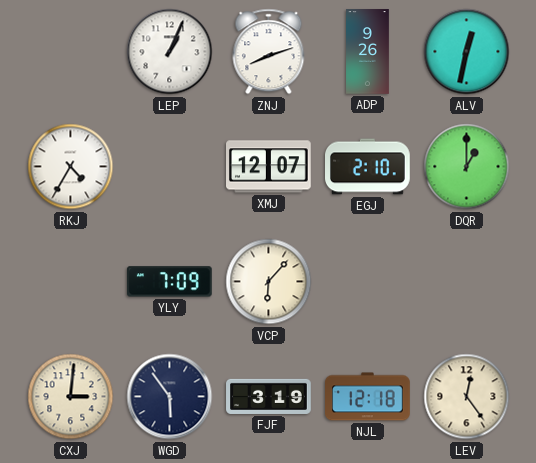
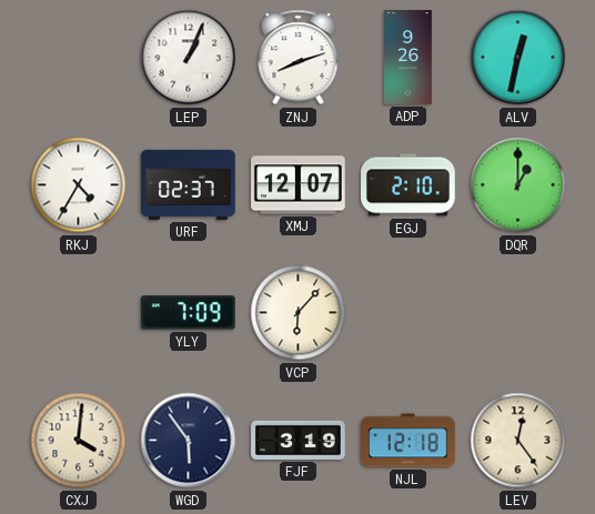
URF: none -> 02:37
CXJ: 3:01 -> 4:01
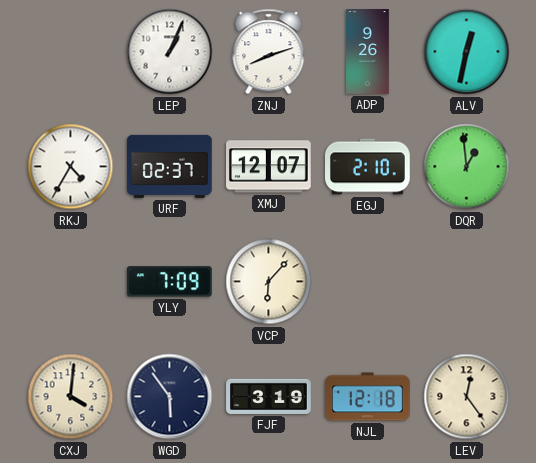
DQR: 1:00 -> 12:59
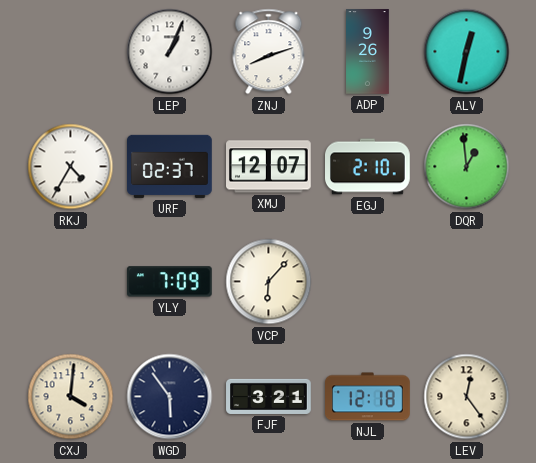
FJF: 3:19 -> 3:21
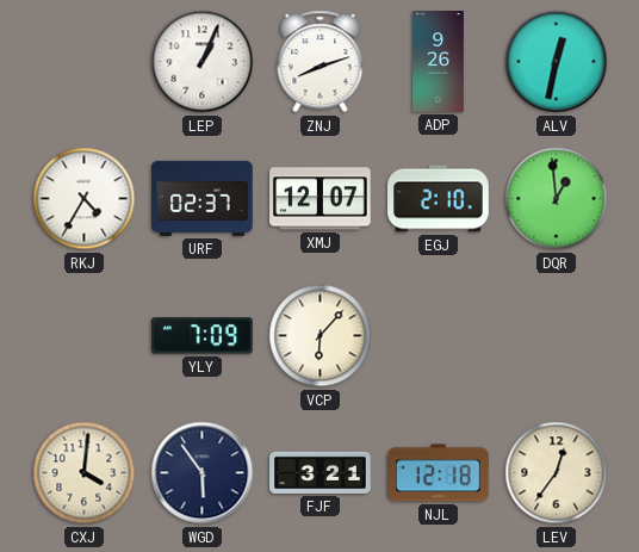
LEV: 12:24 -> 12:36
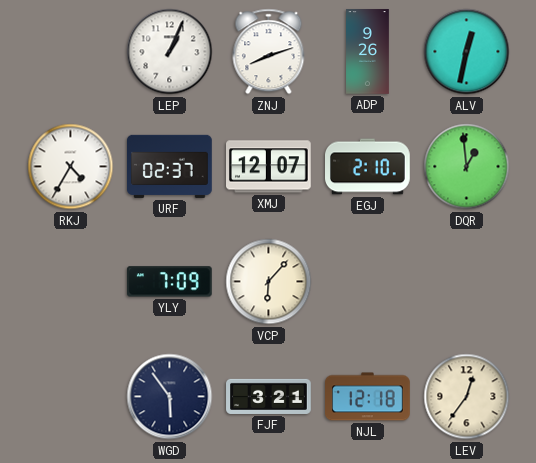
CXJ: 4:01 -> none
